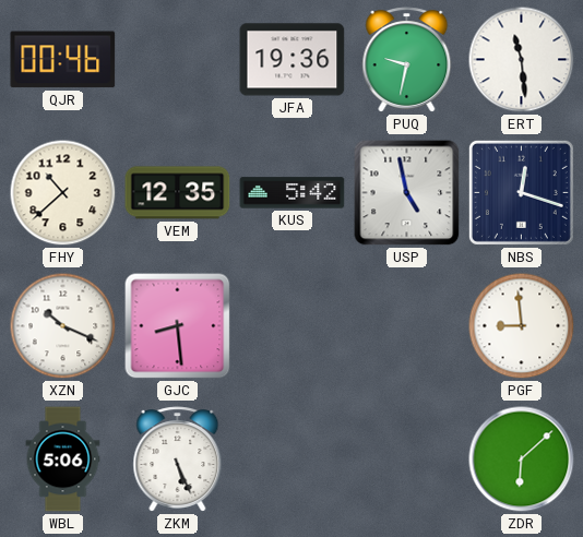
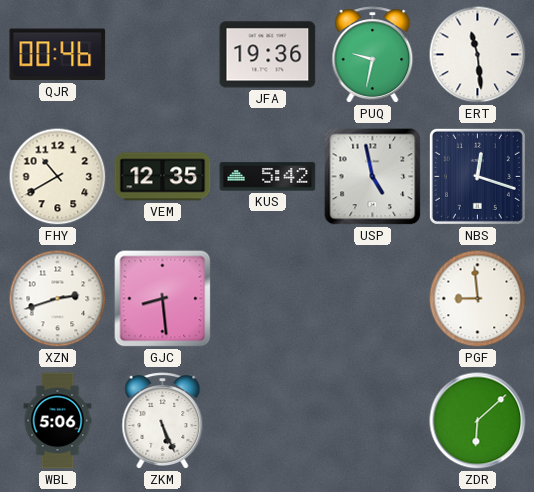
FHY: 10:38 -> 10:40
XZN: 10:19 -> 2:42
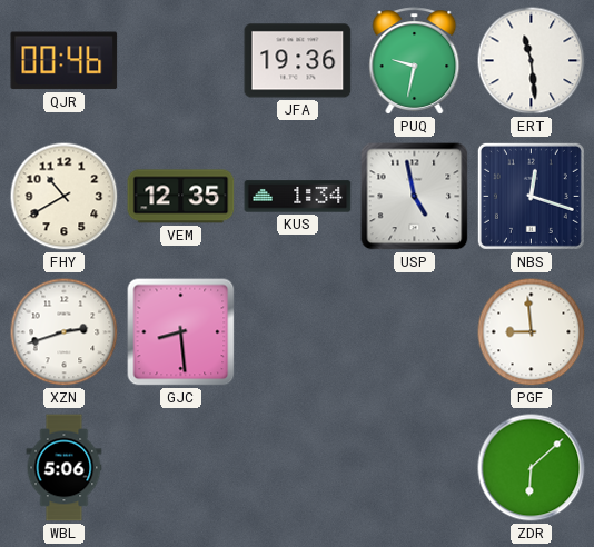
KUS: 5:42 -> 1:34
ZKM: 5:26 -> none
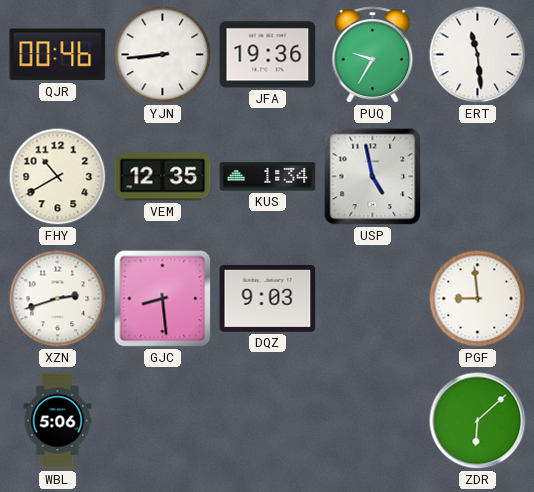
YJN: none -> 8:44
PUQ: 9:32 -> 9:35
NBS: 12:18 -> none
DQZ: none -> 9:03
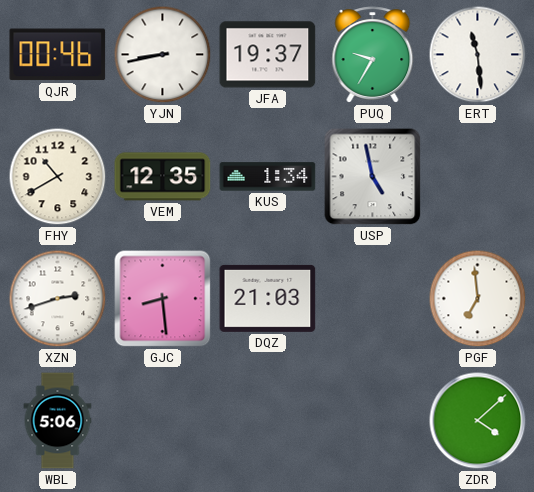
YJN: 8:44 -> 8:43
JFA: 19:36 -> 19:37
DQZ: 9:03 -> 21:03
PGF: 8:59 -> 6:59
ZDR: 6:08 -> 4:08
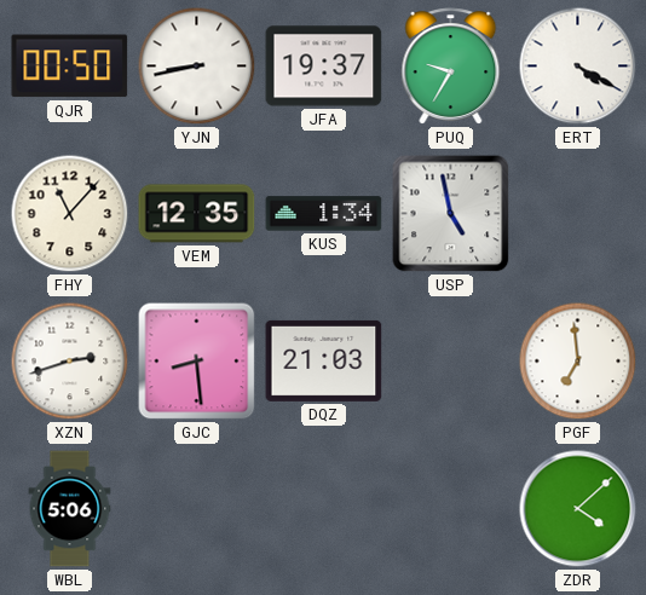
QJR: 00:46 -> 00:50
ERT: 11:29 -> 4:20
FHY: 10:40 -> 11:07
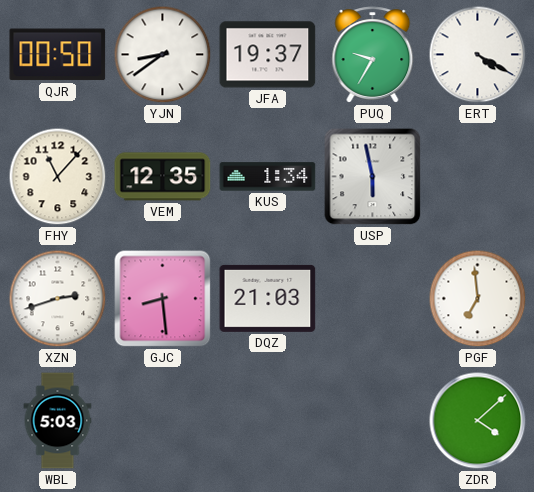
YJN: 8:43 -> 8:39
USP: 4:58 -> 5:58
WBL: 5:06 -> 5:03
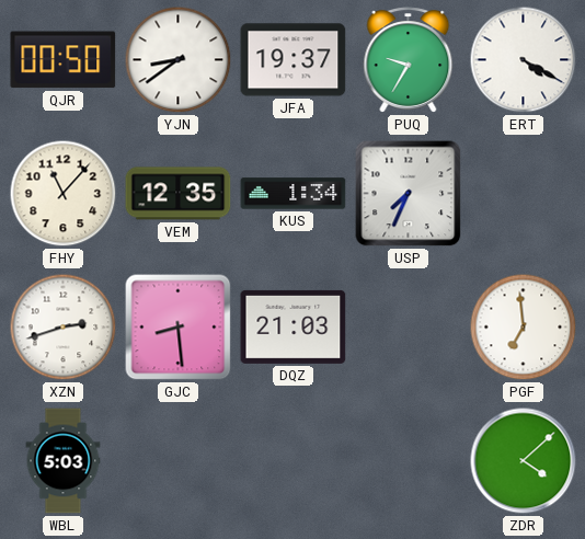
USP: 5:58 -> 7:34
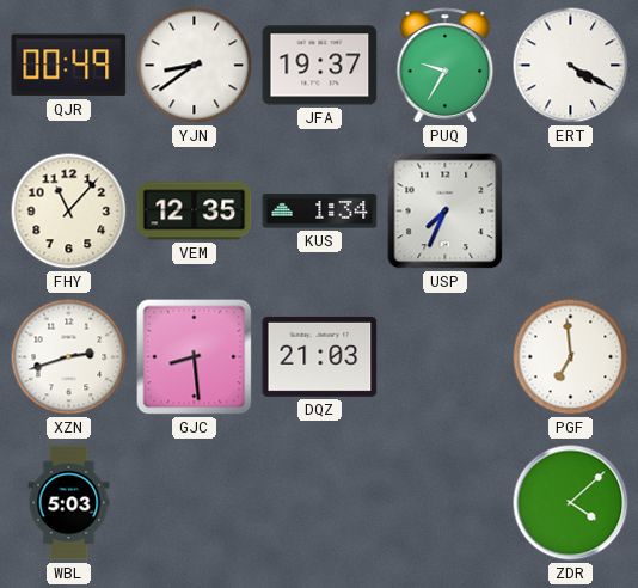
QJR: 00:50 -> 00:49
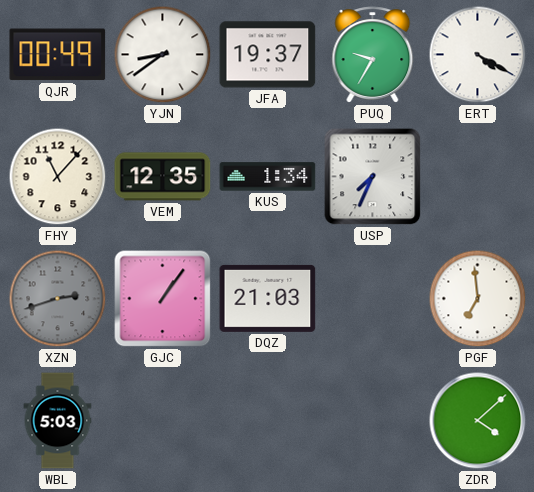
XZN dial: white -> grey
GJC: 8:29 -> 1:06
